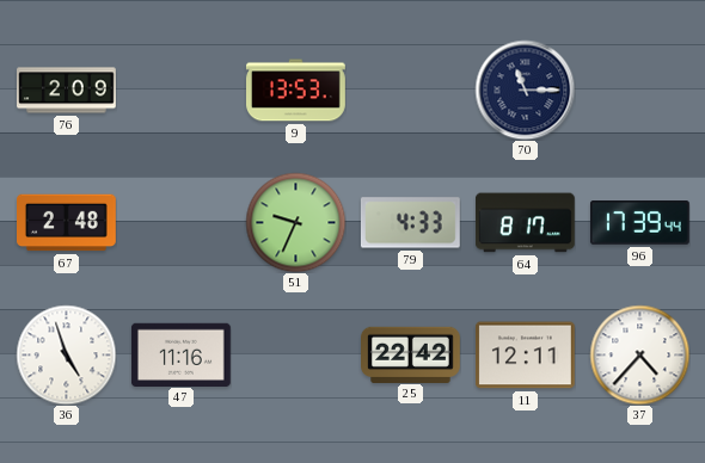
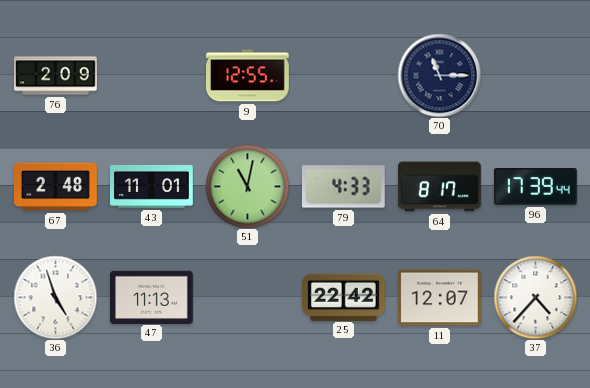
9: 13:53 -> 12:55
43: none -> 11:01
51: 9:34 -> 11:02
47: 11:16 -> 11:13
11: 12:11 -> 12:07
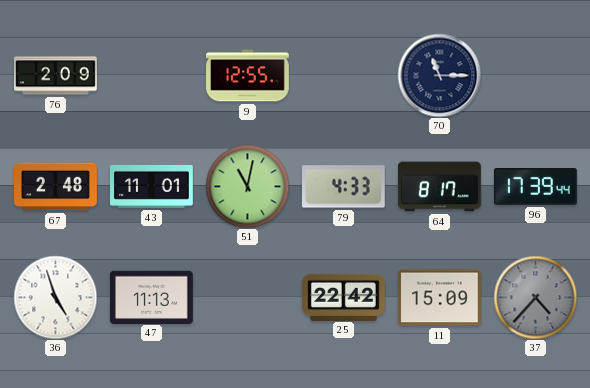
11: 12:07 -> 15:09
37 dial: white -> grey
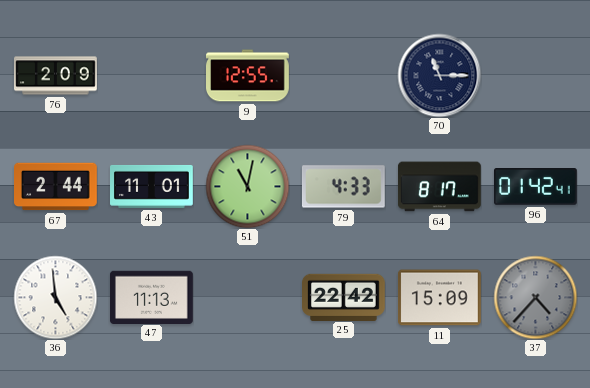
67: 2:48 -> 2:44
96: 17:39 -> 01:42
36: 4:57 -> 4:59
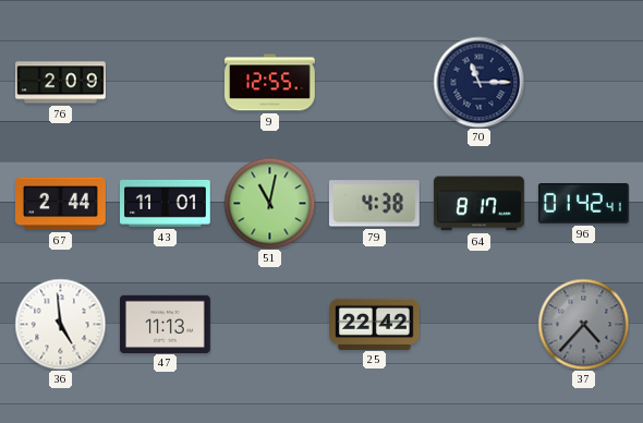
79: 4:33 -> 4:38
11: 15:09 -> none
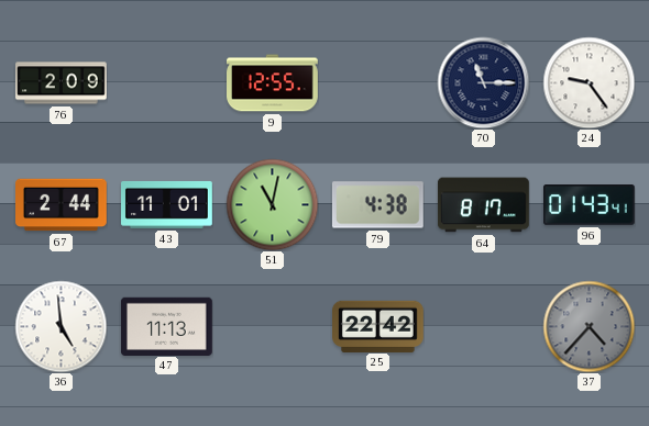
24: none -> 9:24
96: 01:42 -> 01:43
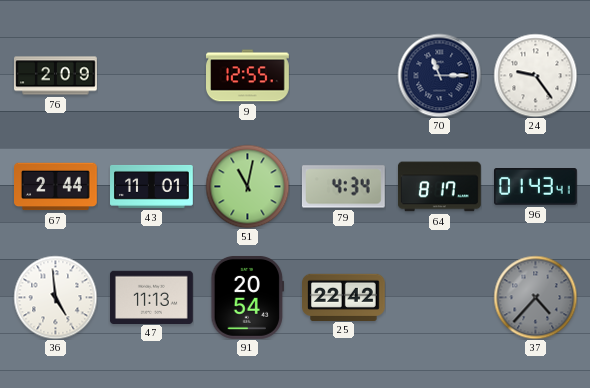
79: 4:38 -> 4:34
91: none -> 20:54
